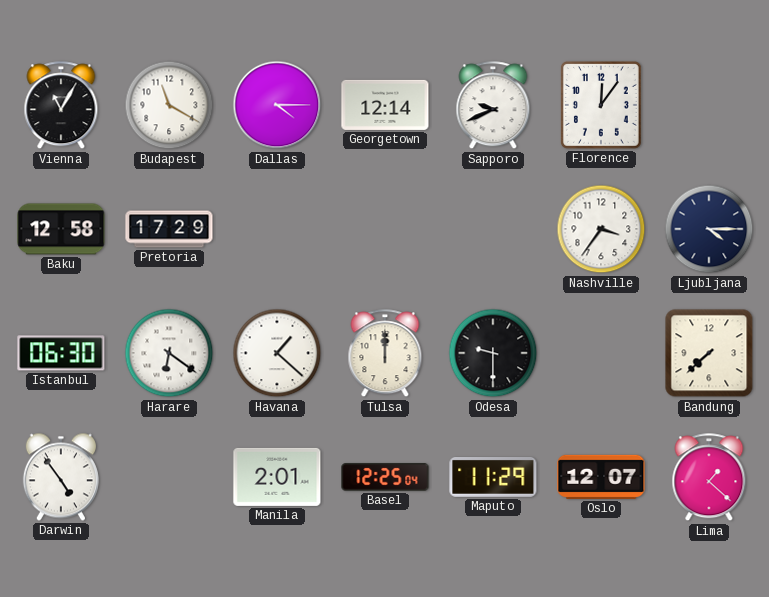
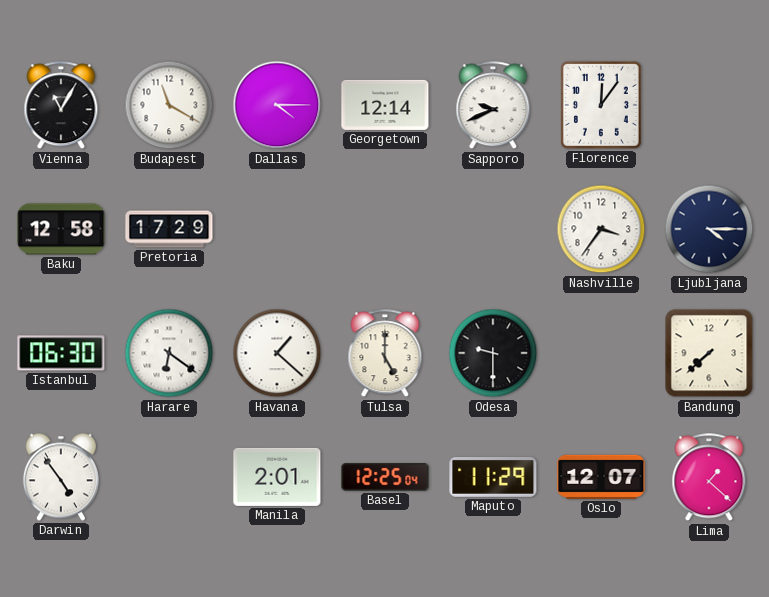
Tulsa: 12:00 -> 5:00
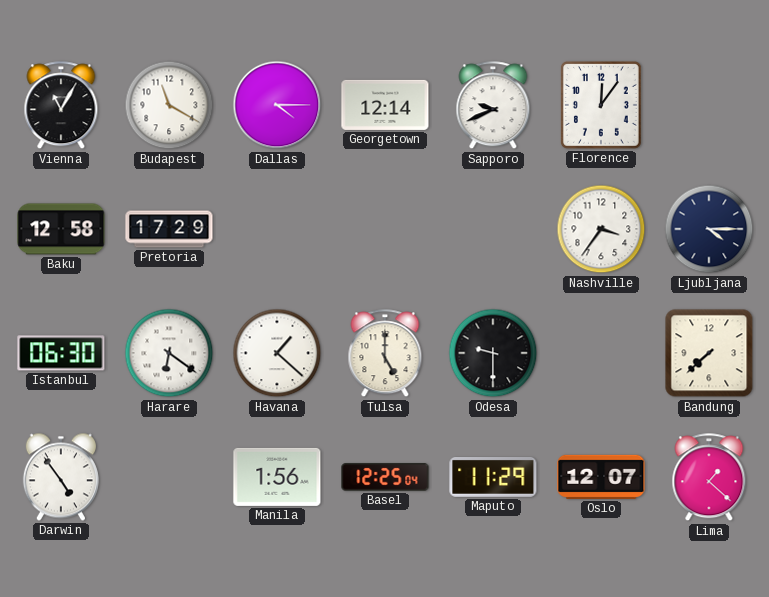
Manila: 2:01 -> 1:56
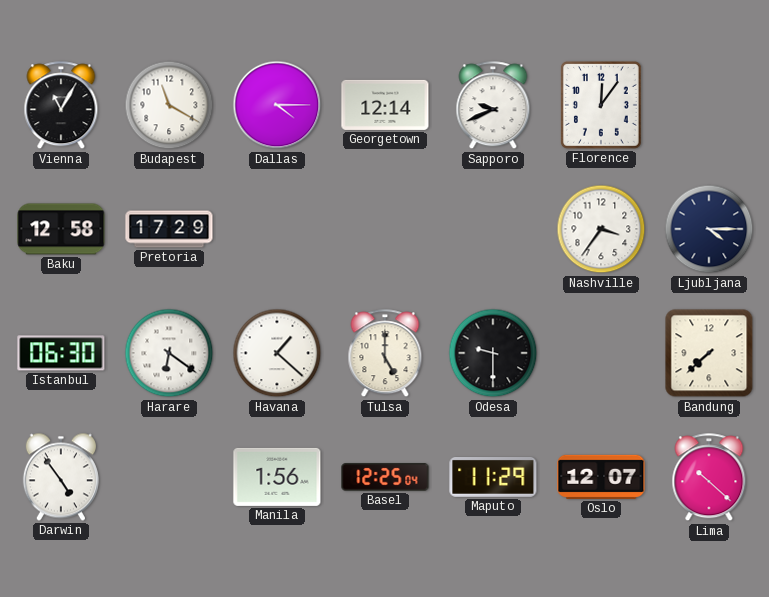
Lima: 1:22 -> 10:22
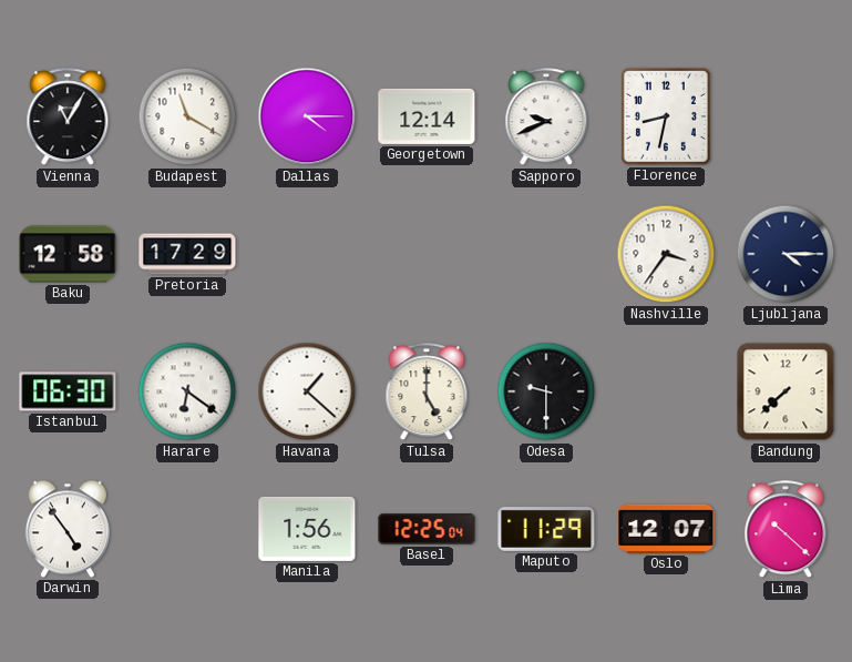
Florence: 12:06 -> 8:32
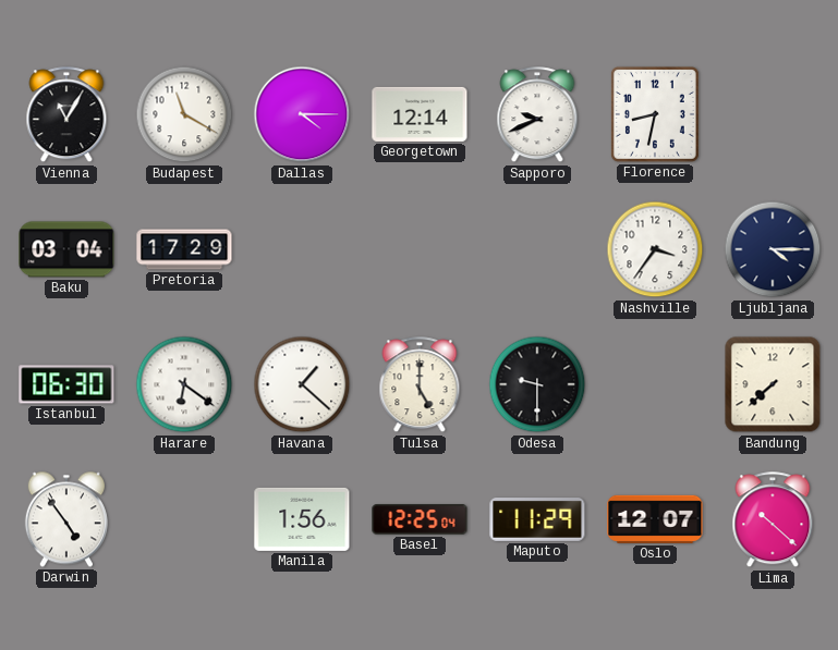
Baku: 12:58 -> 03:04
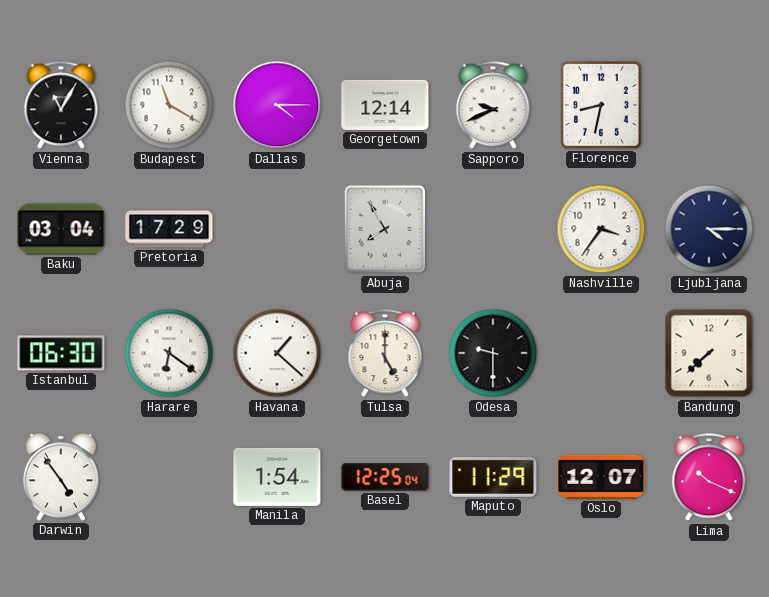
Abuja: none -> 7:55
Manila: 1:56 -> 1:54
Lima: 10:22 -> 10:19
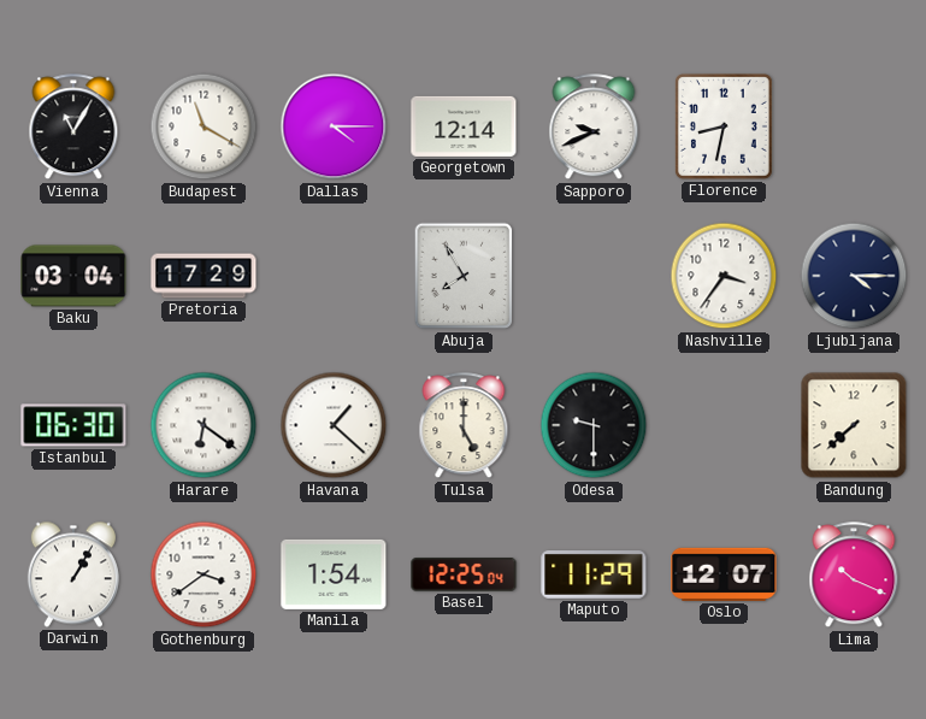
Darwin: 4:54 -> 1:05
Gothenburg: none -> 3:39
